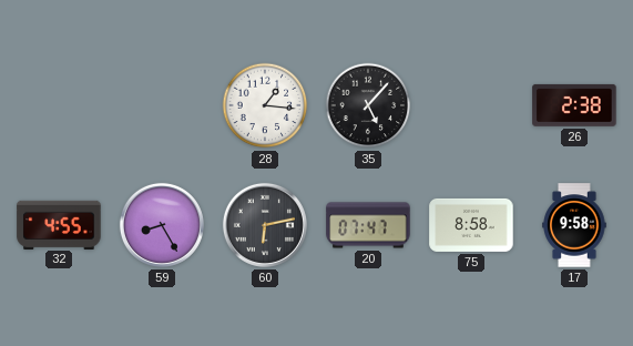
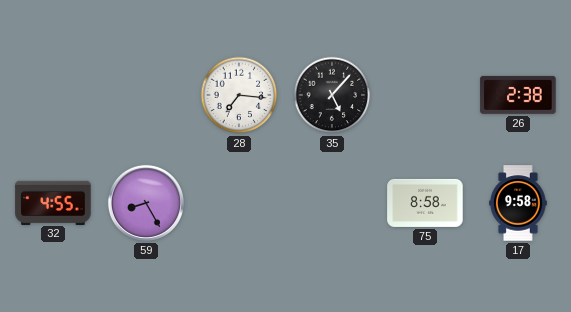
28: 1:16 -> 7:16
60: 6:13 -> none
20: 07:47 -> none
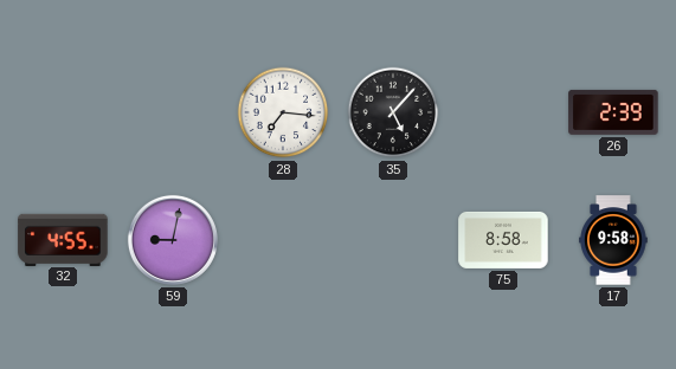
26: 2:38 -> 2:39
59: 8:25 -> 9:02
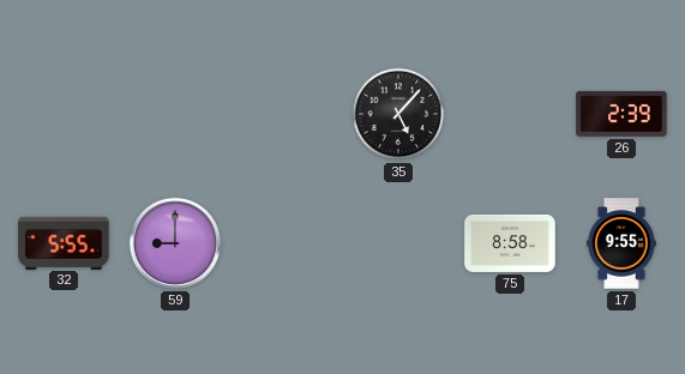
28: 7:16 -> none
32: 4:55 -> 5:55
59: 9:02 -> 9:00
17: 9:58 -> 9:55
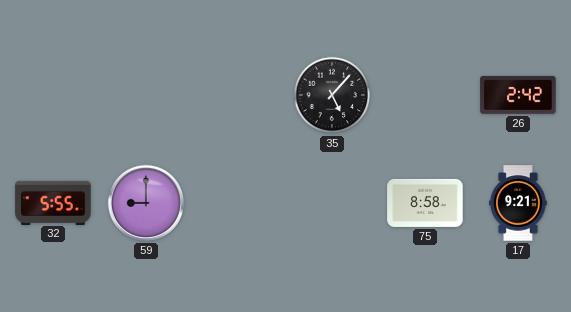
26: 2:39 -> 2:42
17: 9:55 -> 9:21
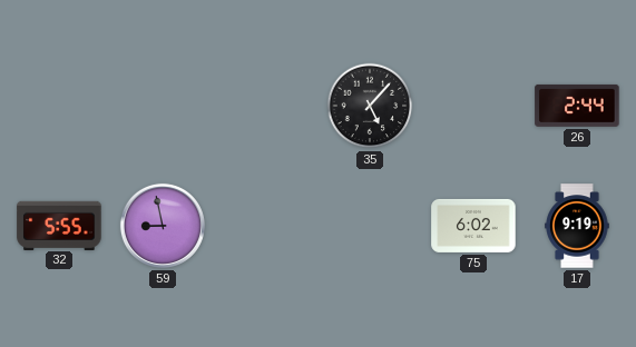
26: 2:42 -> 2:44
59: 9:00 -> 8:58
75: 8:58 -> 6:02
17: 9:21 -> 9:19
